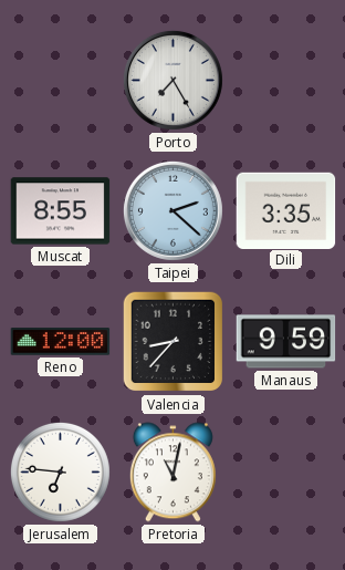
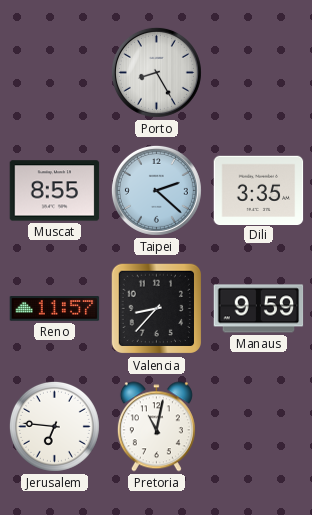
Porto: 7:25 -> 8:25
Reno: 12:00 -> 11:57
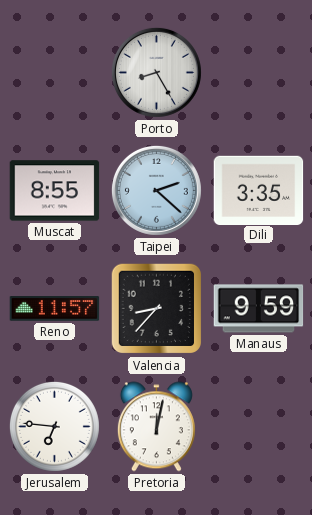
Pretoria: 11:02 -> 12:02
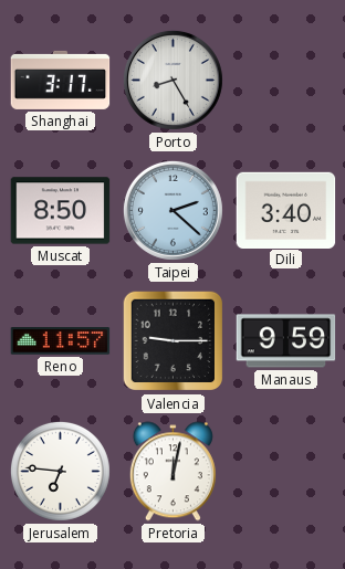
Shanghai: none -> 3:17
Muscat: 8:55 -> 8:50
Dili: 3:35 -> 3:40
Valencia: 8:37 -> 9:15
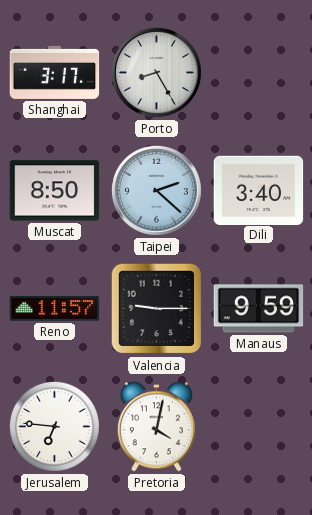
Pretoria: 12:02 -> 4:02
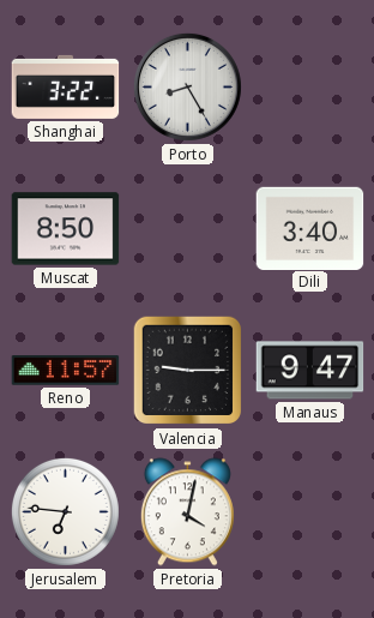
Shanghai: 3:17 -> 3:22
Taipei: 2:22 -> none
Manaus: 9:59 -> 9:47
